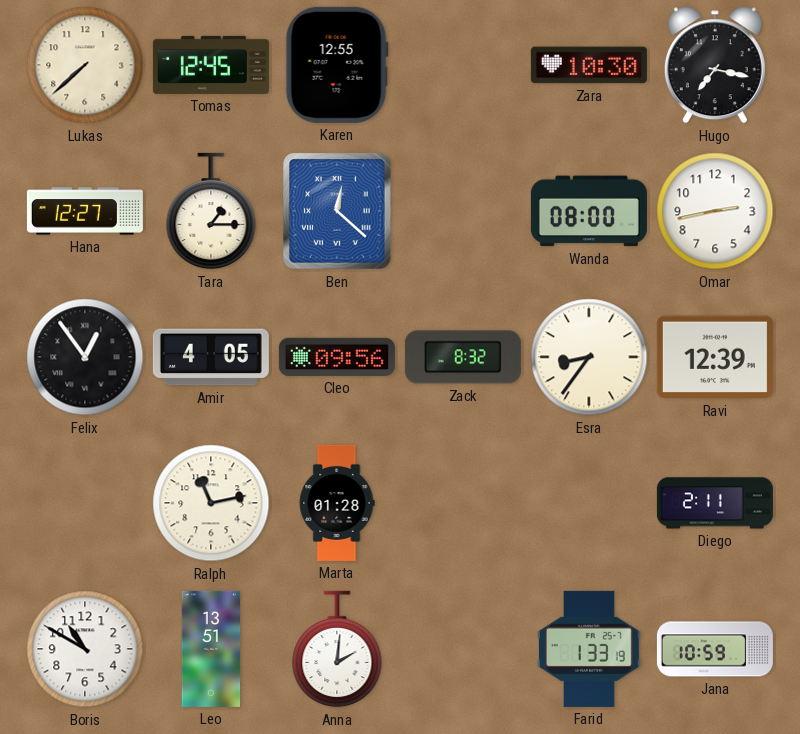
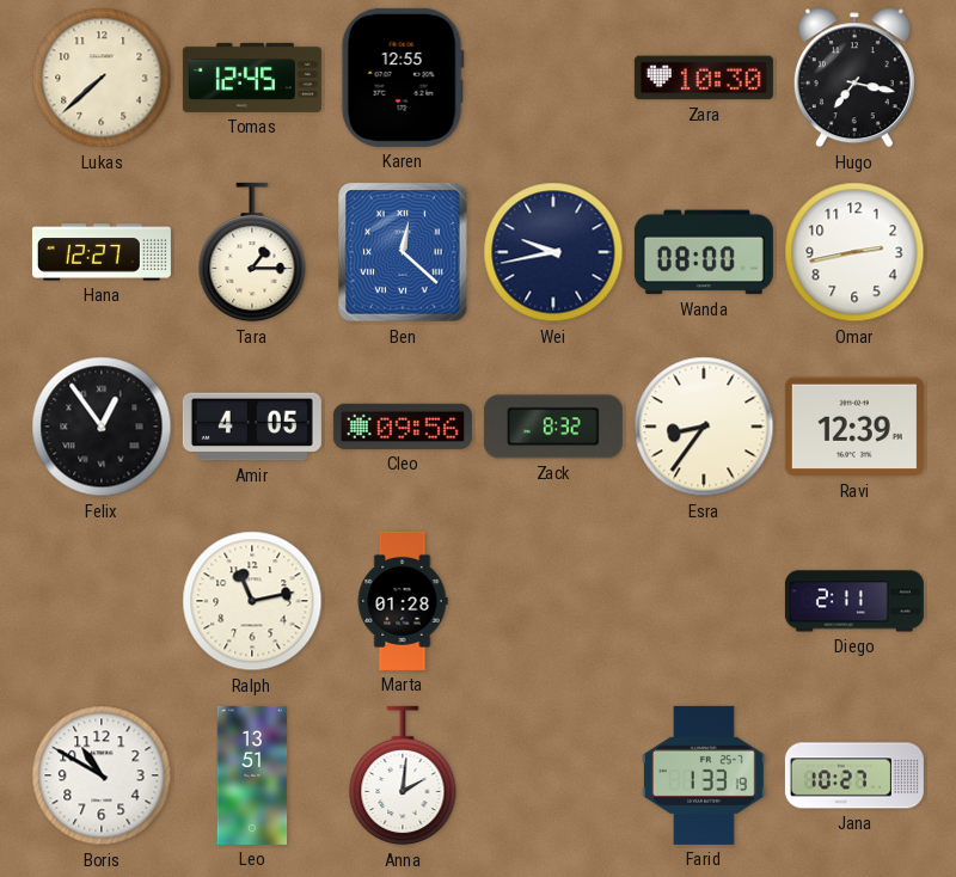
Wei: none -> 9:43
Jana: 10:59 -> 10:27
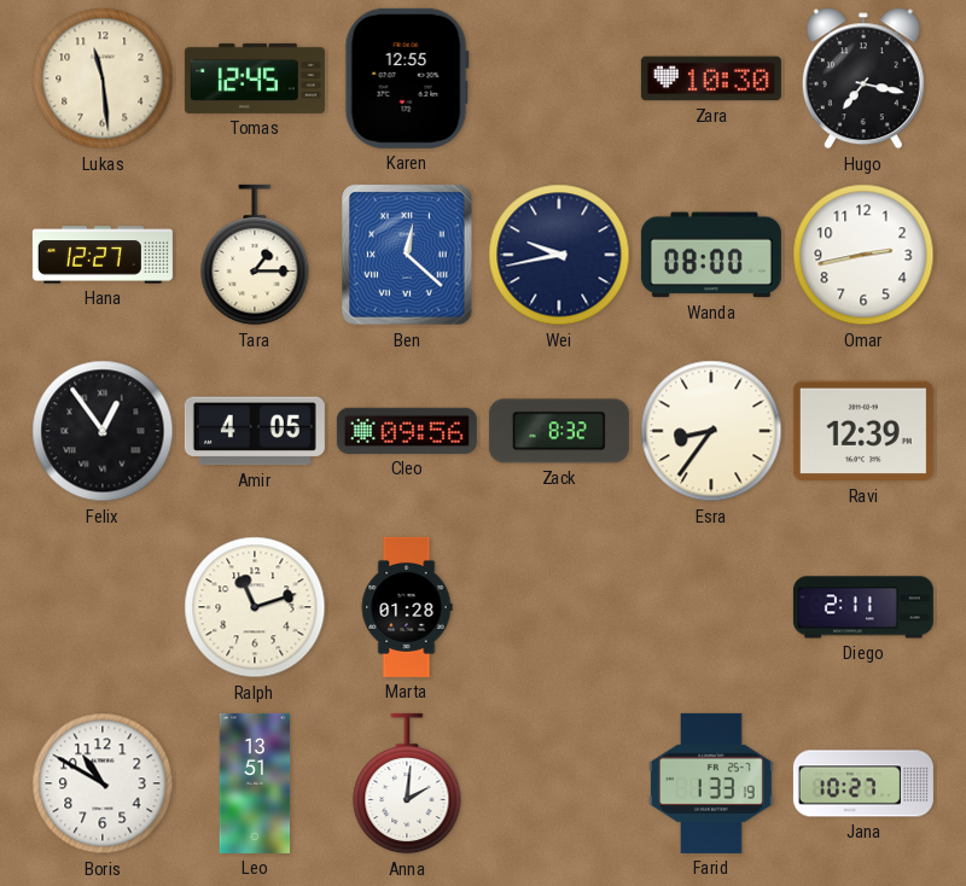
Lukas: 7:38 -> 11:29
Ralph: 11:13 -> 11:12
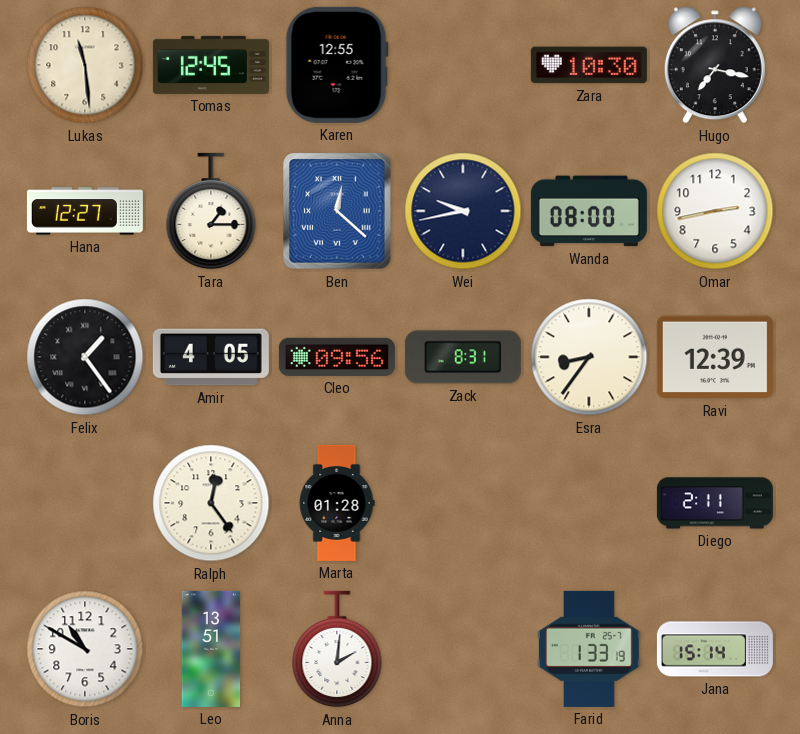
Felix: 12:54 -> 1:24
Zack: 8:32 -> 8:31
Ralph: 11:12 -> 12:24
Jana: 10:27 -> 15:14
